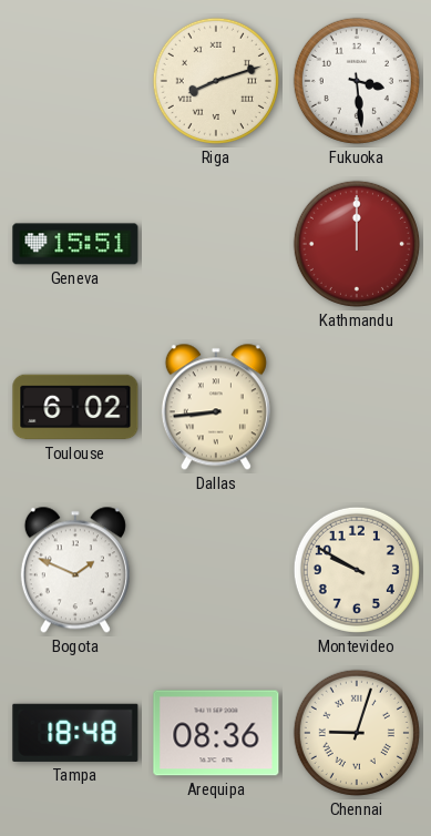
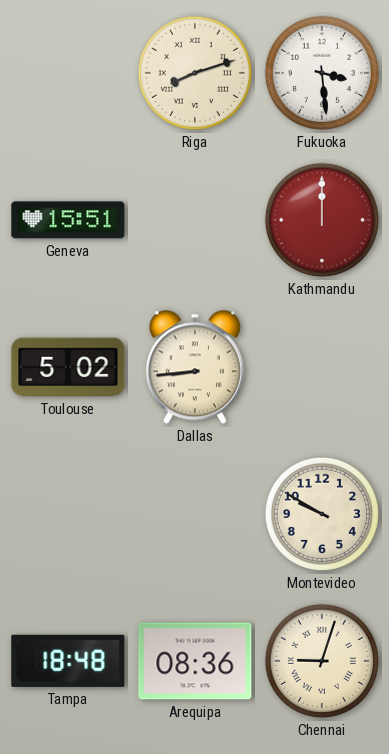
Toulouse: 6:02 -> 5:02
Bogota: 1:49 -> none
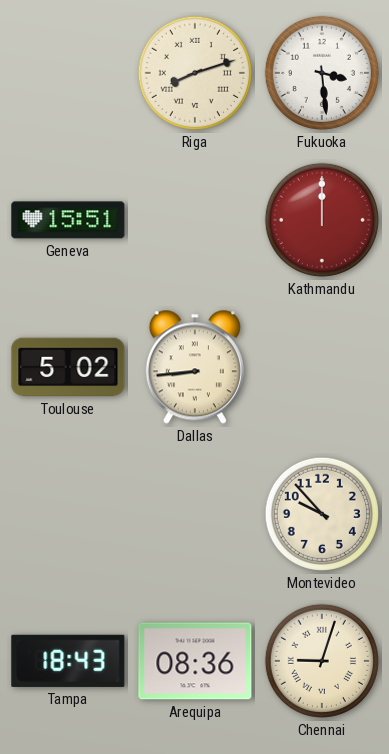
Montevideo: 9:50 -> 9:53
Tampa: 18:48 -> 18:43
